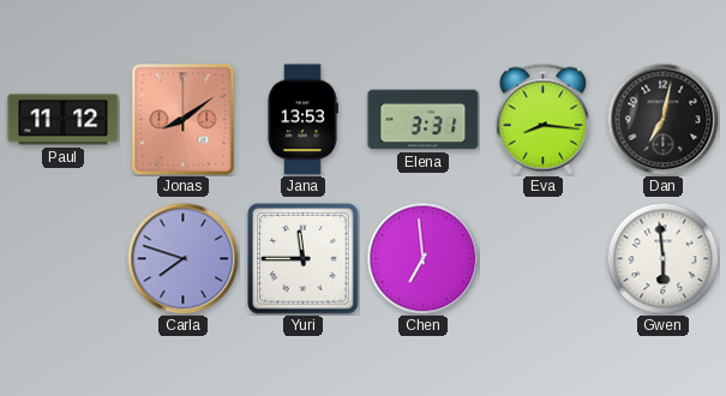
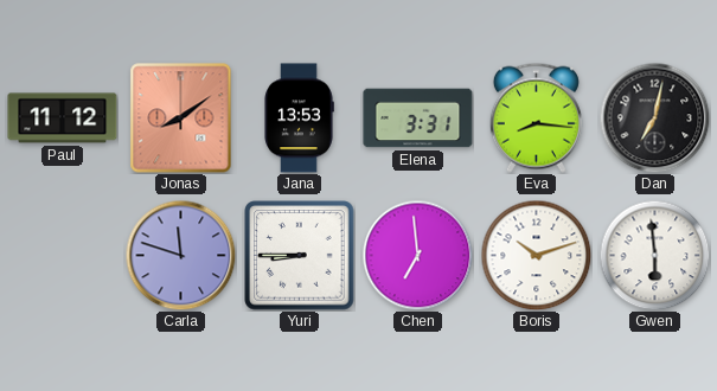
Carla: 7:48 -> 11:48
Yuri: 11:45 -> 8:45
Boris: none -> 10:12
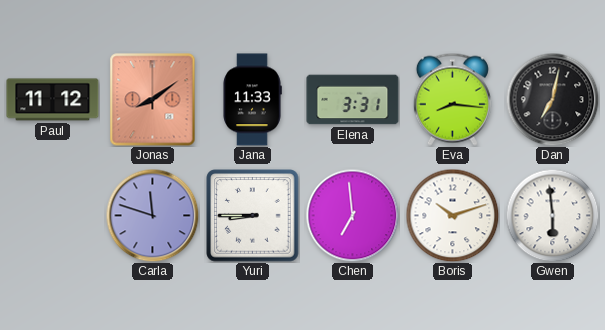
Jana: 13:53 -> 11:33
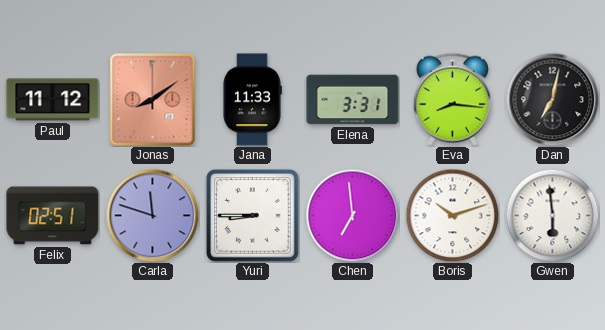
Felix: none -> 02:51
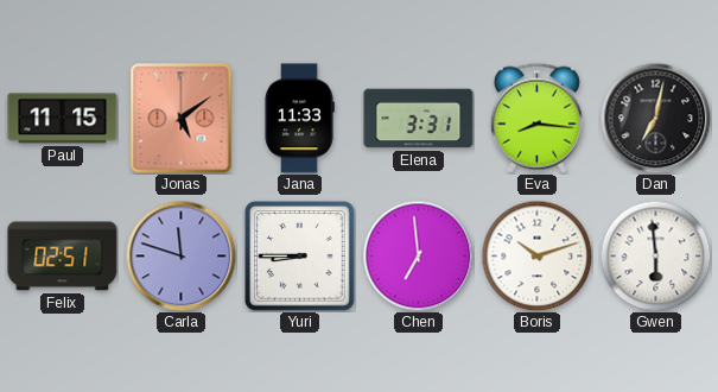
Paul: 11:12 -> 11:15
Jonas: 8:09 -> 5:09
